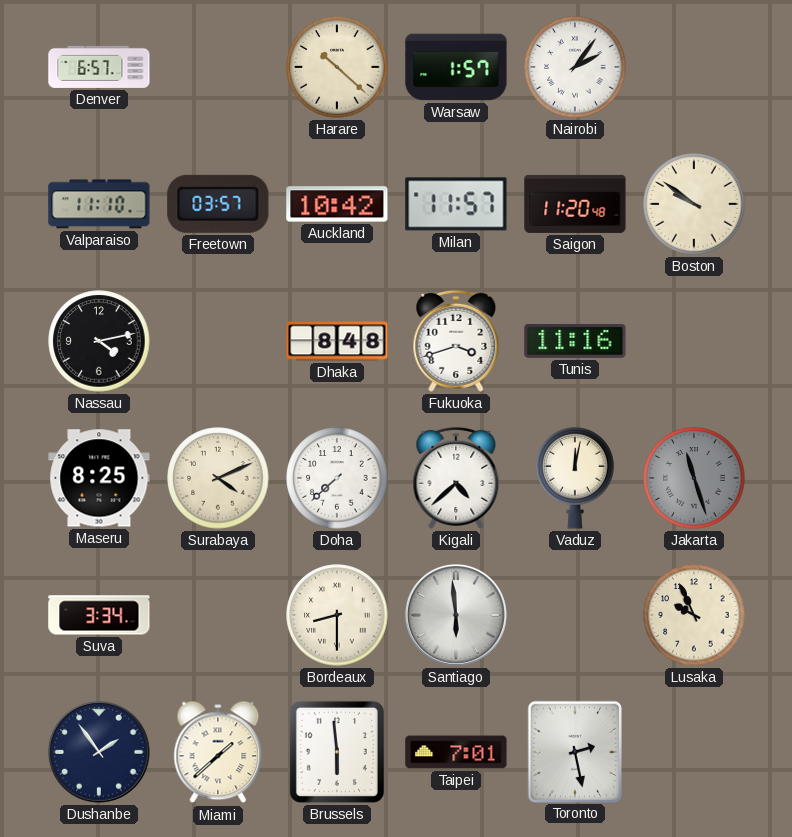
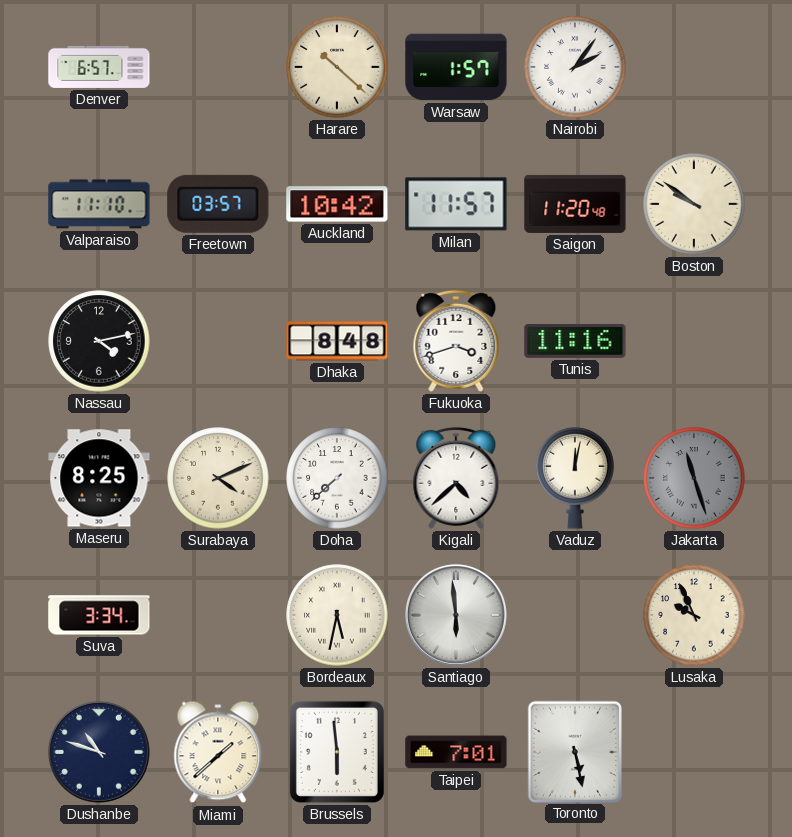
Bordeaux: 8:30 -> 5:32
Dushanbe: 1:54 -> 10:48
Toronto: 2:28 -> 5:28
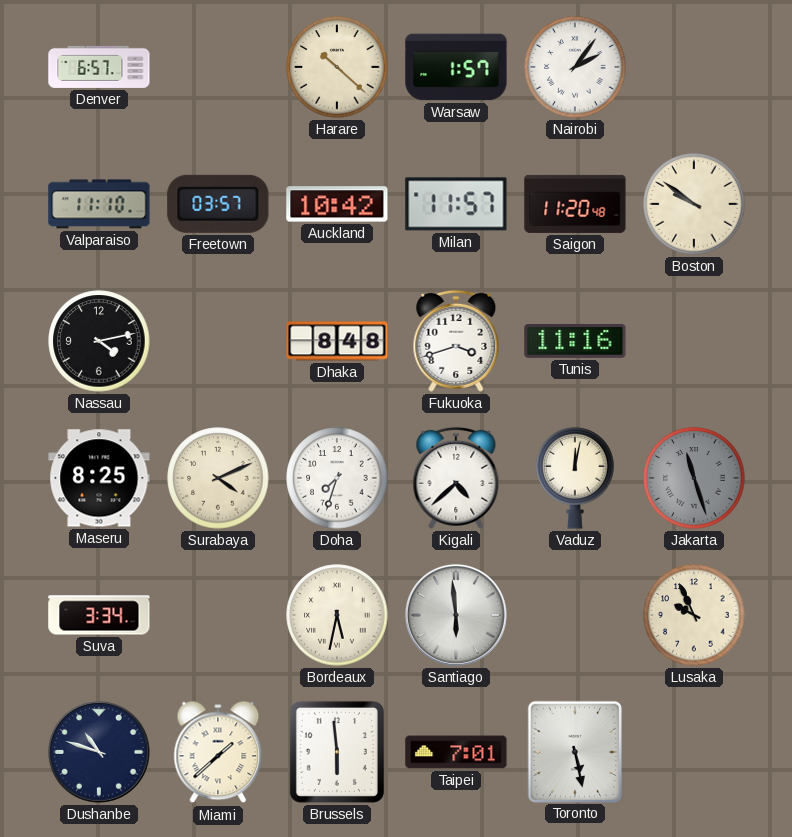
Doha: 7:38 -> 7:33
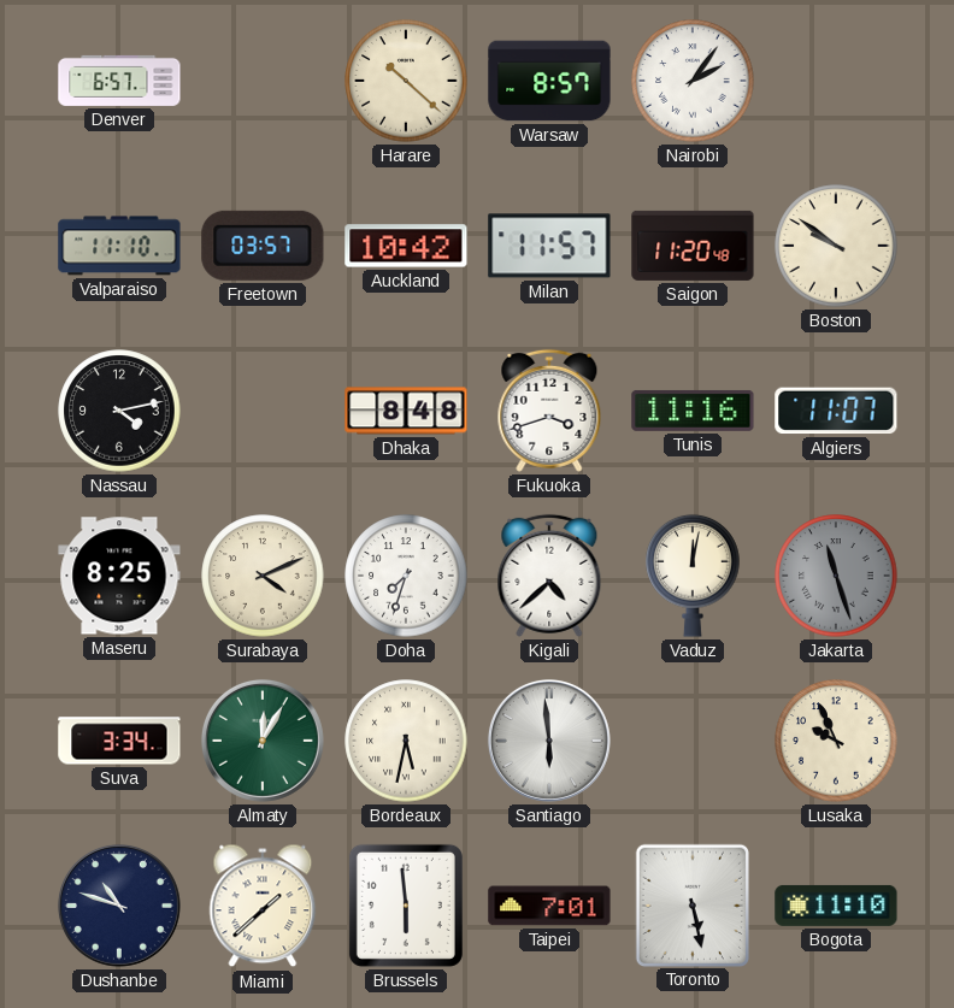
Warsaw: 1:57 -> 8:57
Algiers: none -> 11:07
Almaty: none -> 12:05
Bogota: none -> 11:10
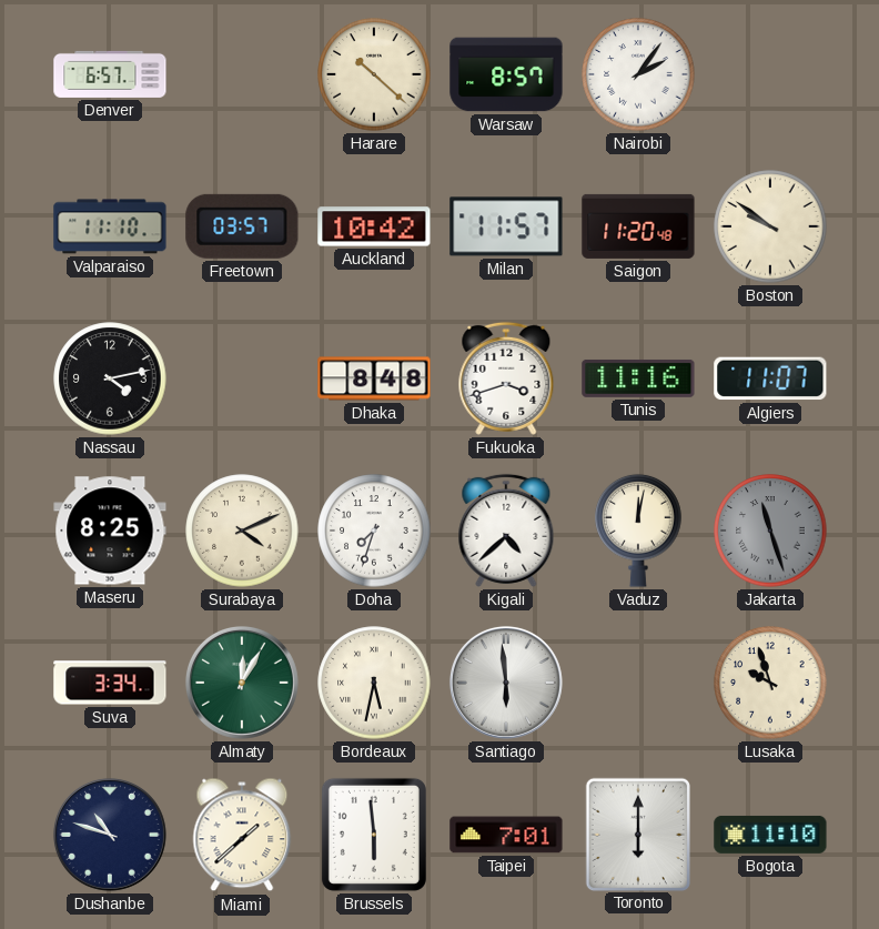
Lusaka: 9:56 -> 9:57
Toronto: 5:28 -> 6:00
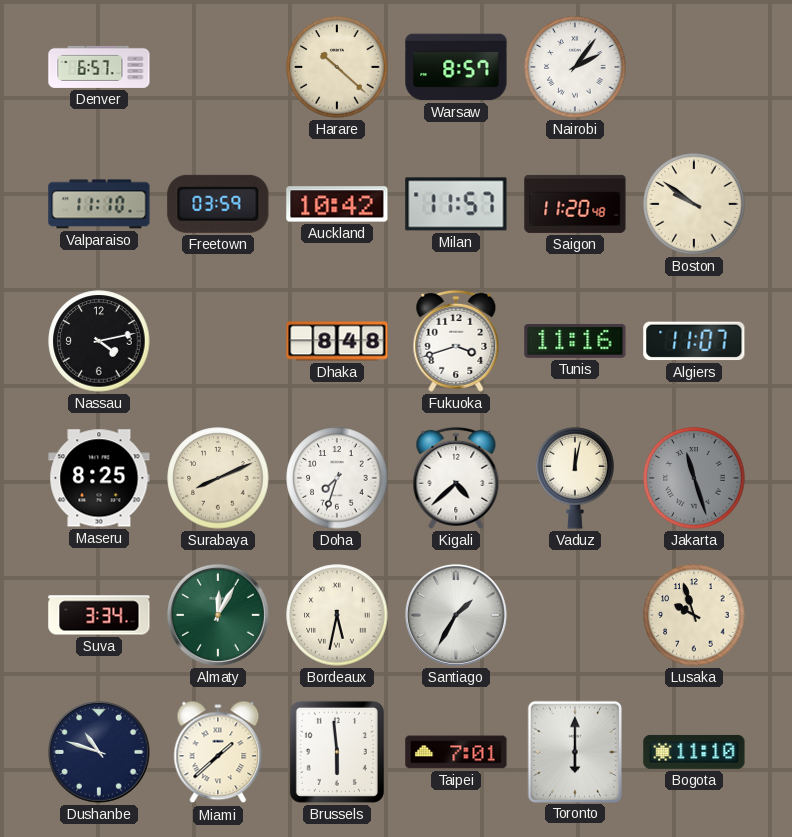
Freetown: 03:57 -> 03:59
Surabaya: 4:11 -> 8:11
Santiago: 5:59 -> 1:35
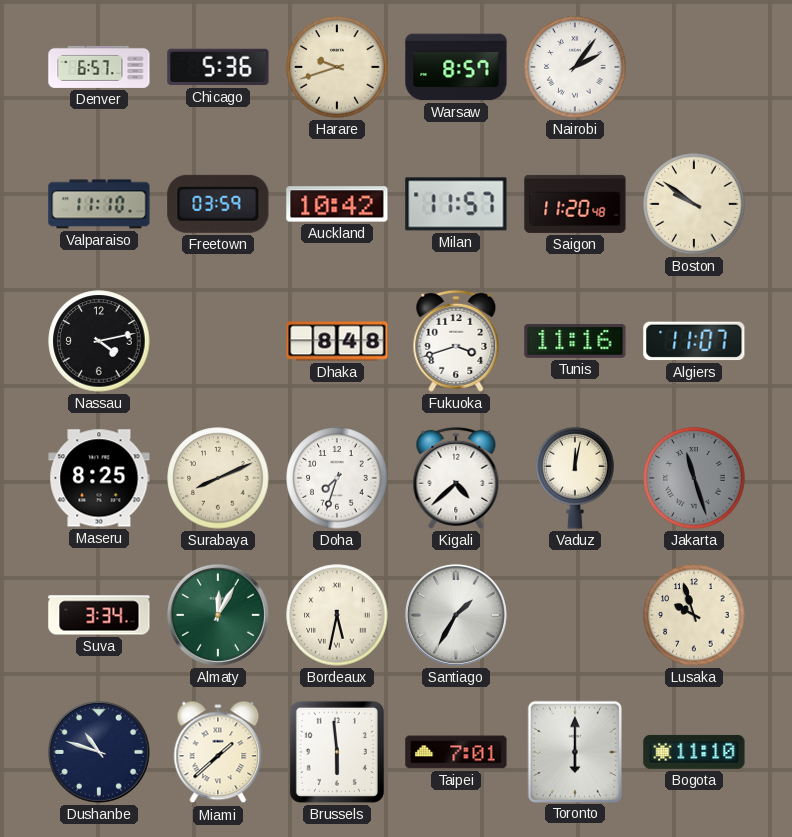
Chicago: none -> 5:36
Harare: 10:22 -> 9:42
